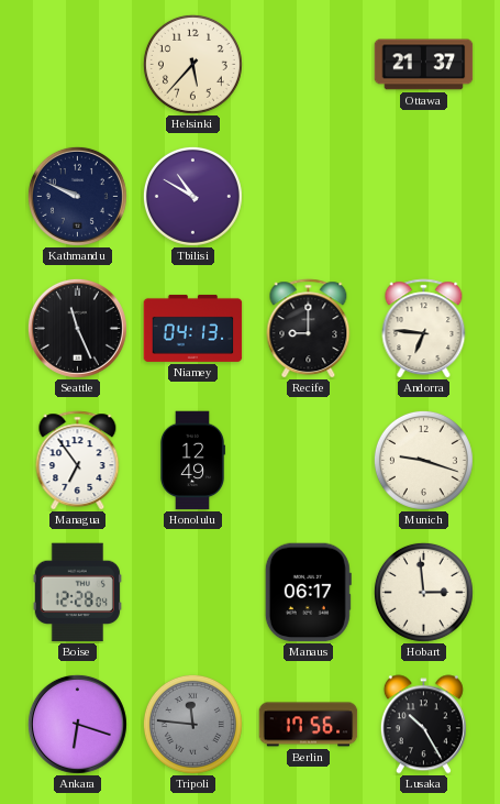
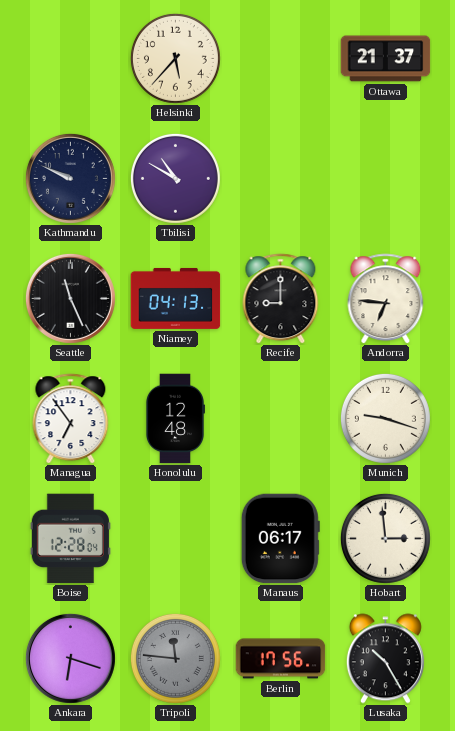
Honolulu: 12:49 -> 12:48
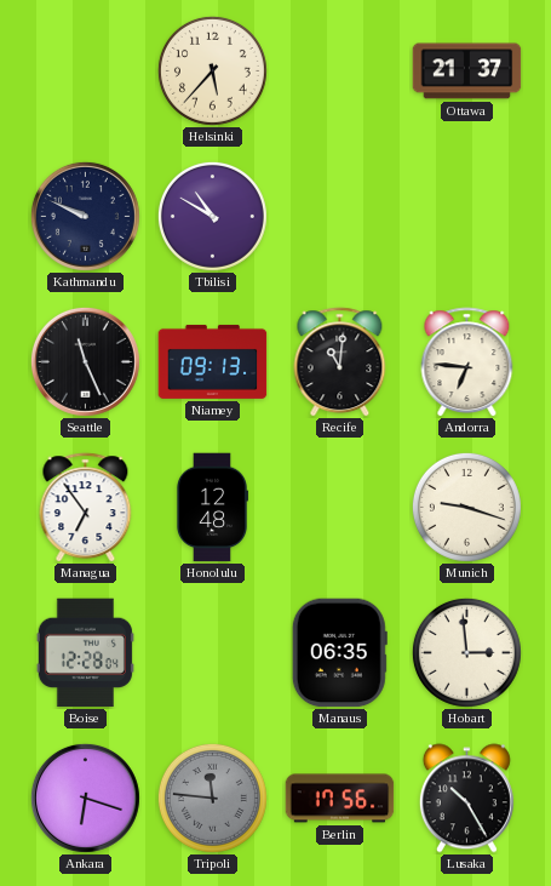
Niamey: 04:13 -> 09:13
Recife: 9:00 -> 11:01
Manaus: 06:17 -> 06:35
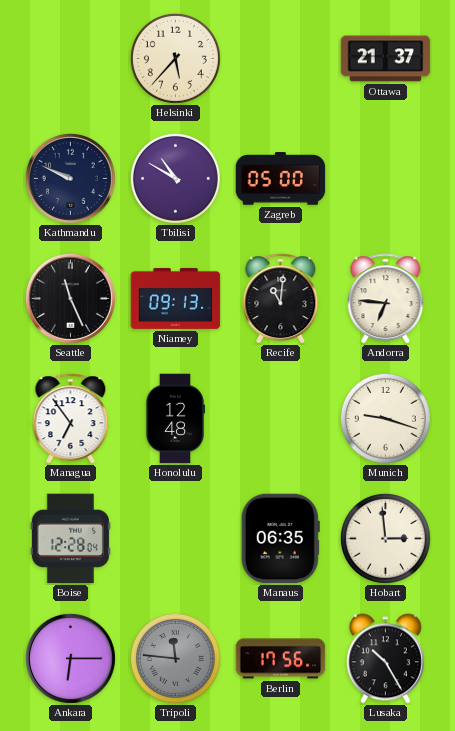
Zagreb: none -> 05:00
Ankara: 6:18 -> 6:15
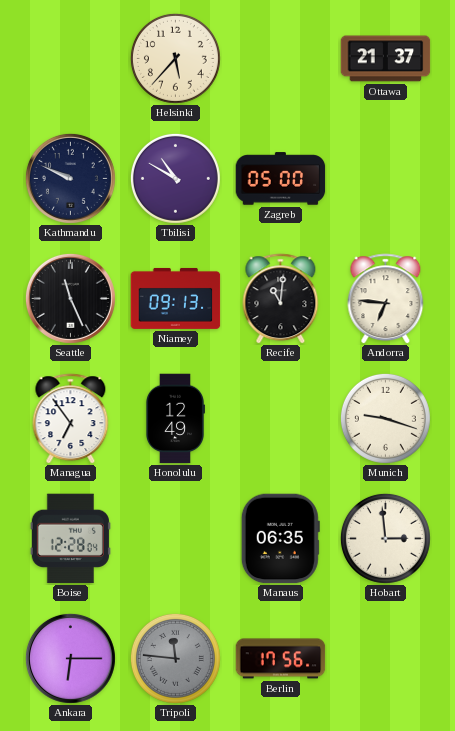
Honolulu: 12:48 -> 12:49
Lusaka: 10:25 -> none
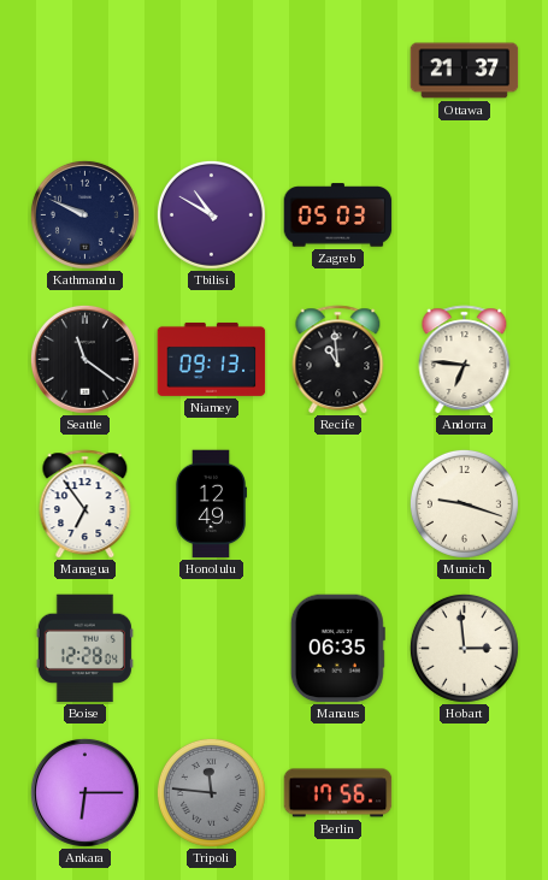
Helsinki: 5:37 -> none
Zagreb: 05:00 -> 05:03
Seattle: 11:26 -> 11:21
Recife: 11:01 -> 10:59
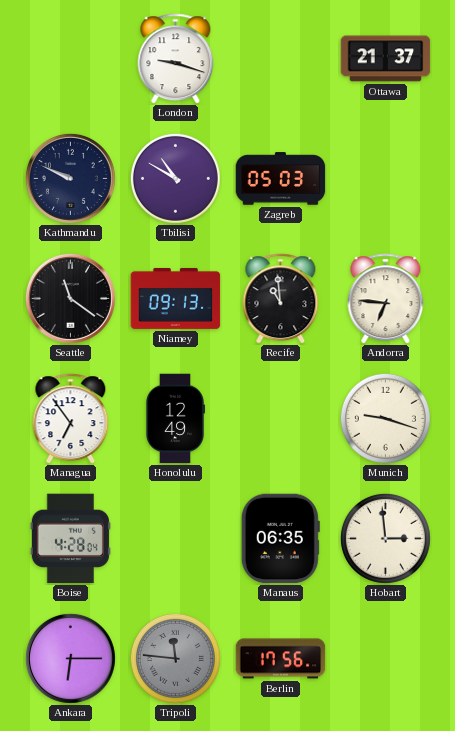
London: none -> 9:18
Boise: 12:28 -> 4:28
